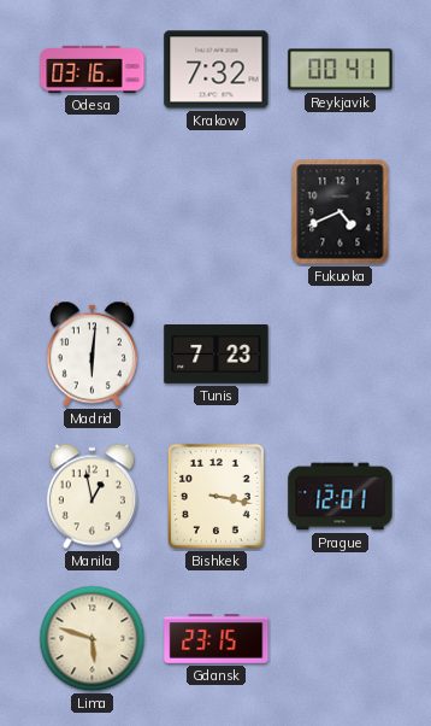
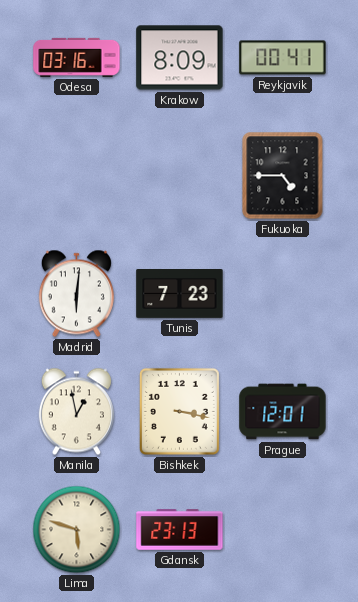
Krakow: 7:32 -> 8:09
Fukuoka: 4:41 -> 4:45
Gdansk: 23:15 -> 23:13
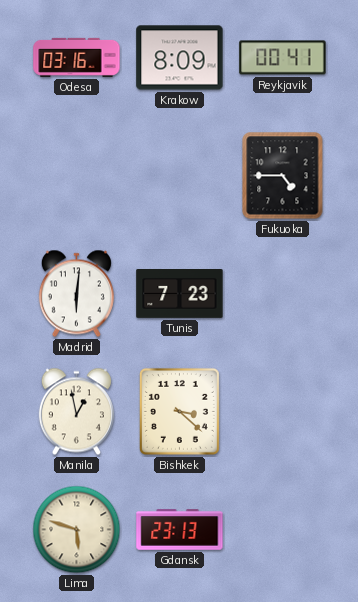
Bishkek: 3:17 -> 3:22
Prague: 12:01 -> none
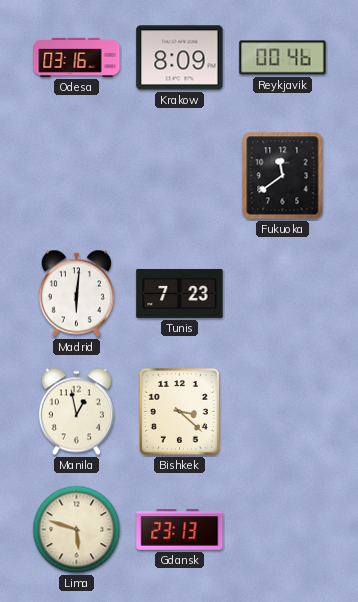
Reykjavik: 00:41 -> 00:46
Fukuoka: 4:45 -> 11:39
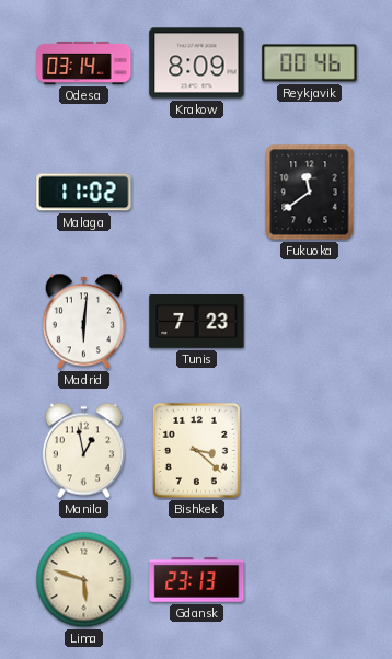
Odesa: 03:16 -> 03:14
Malaga: none -> 11:02
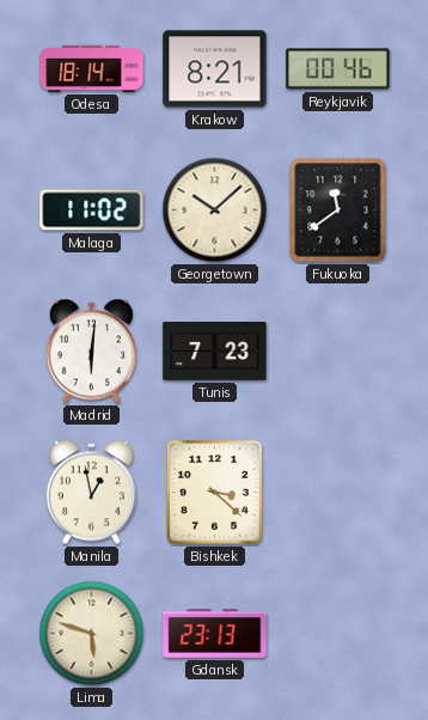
Odesa: 03:14 -> 18:14
Krakow: 8:09 -> 8:21
Georgetown: none -> 10:08
